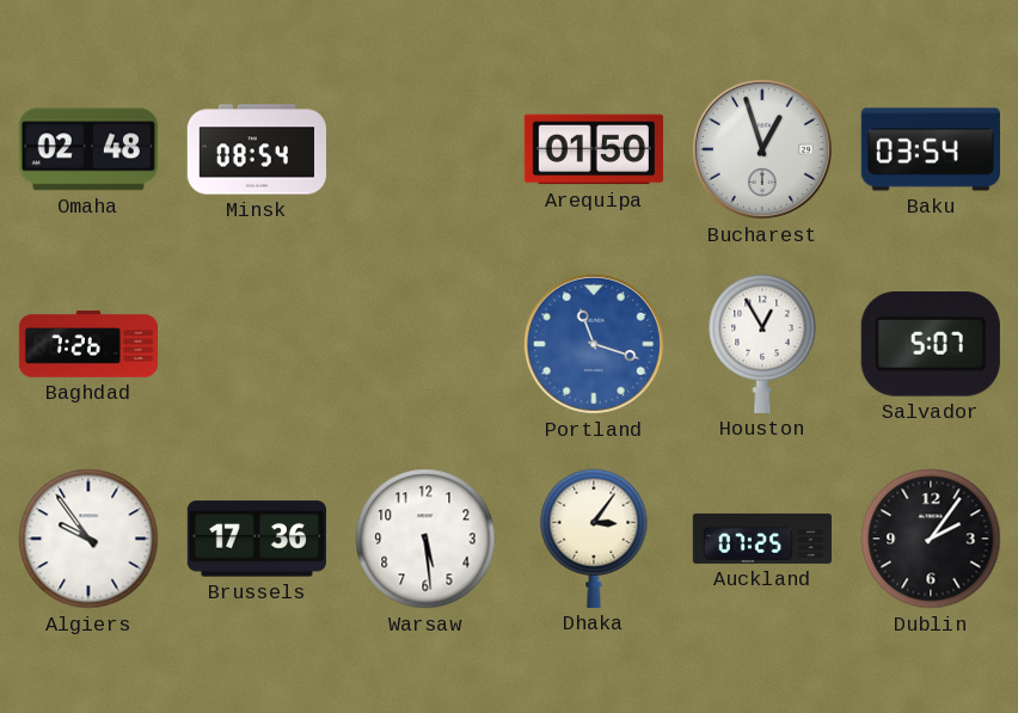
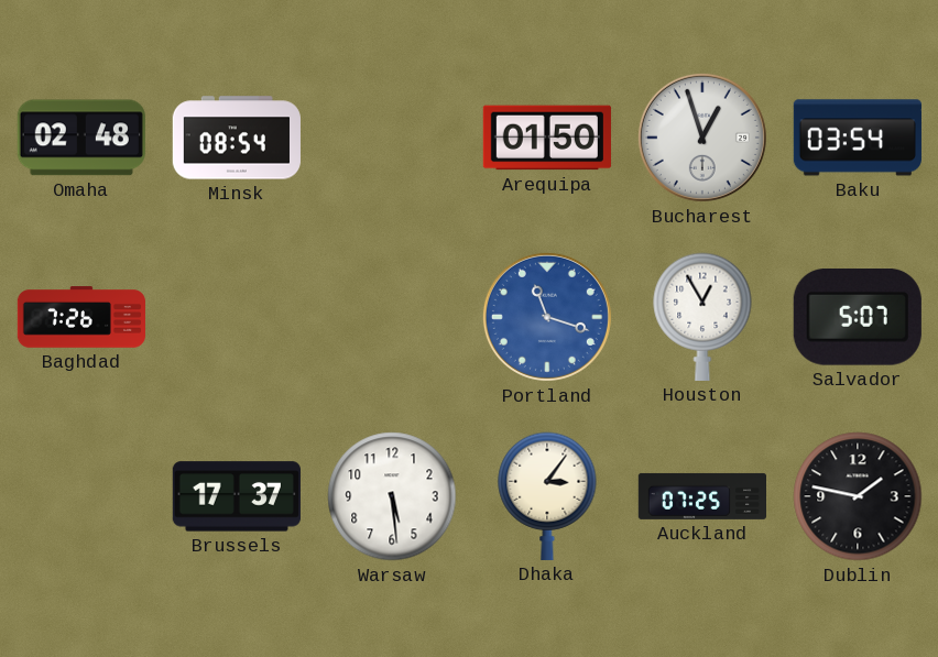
Algiers: 9:54 -> none
Brussels: 17:36 -> 17:37
Dublin: 2:06 -> 1:47
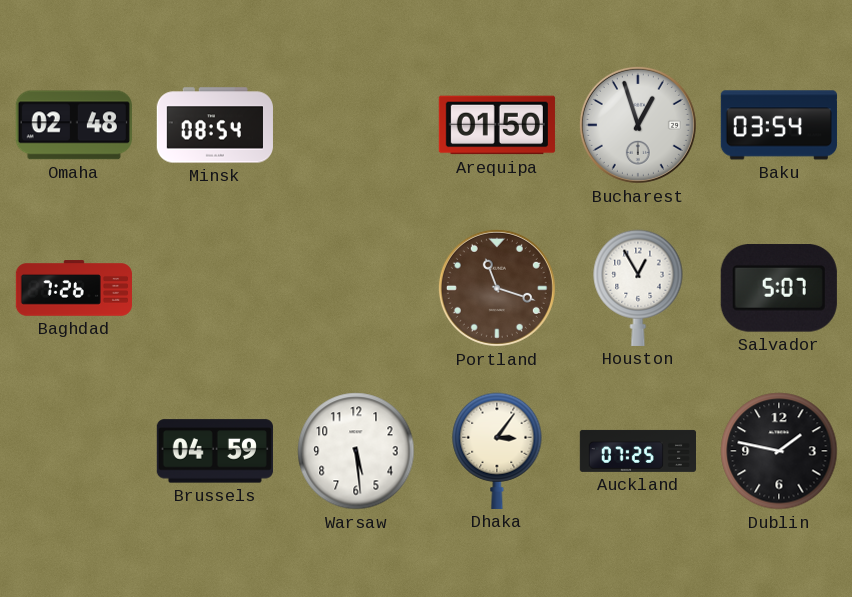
Portland dial: blue -> brown
Brussels: 17:37 -> 04:59
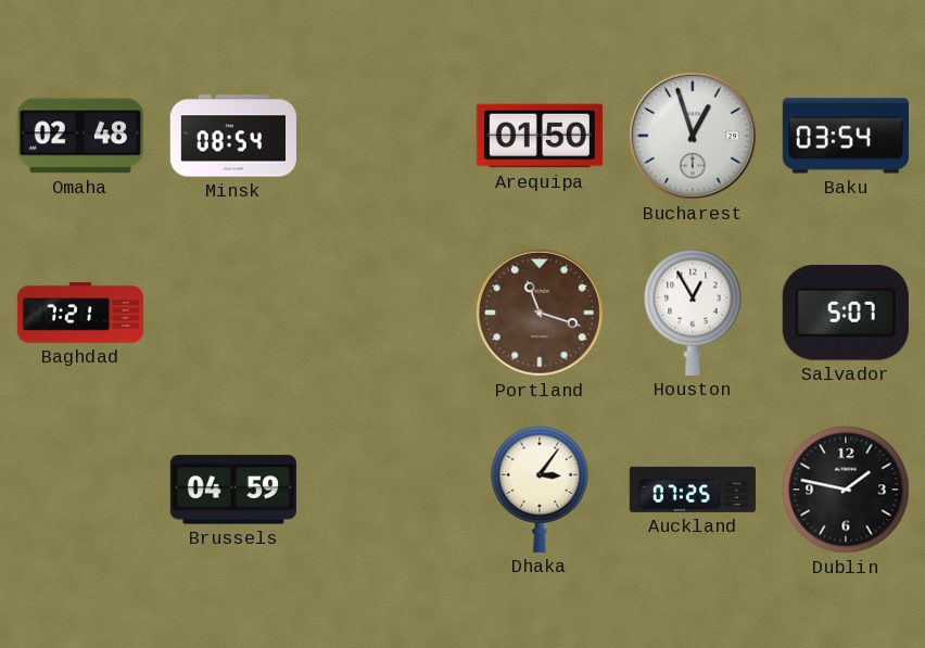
Baghdad: 7:26 -> 7:21
Warsaw: 5:29 -> none
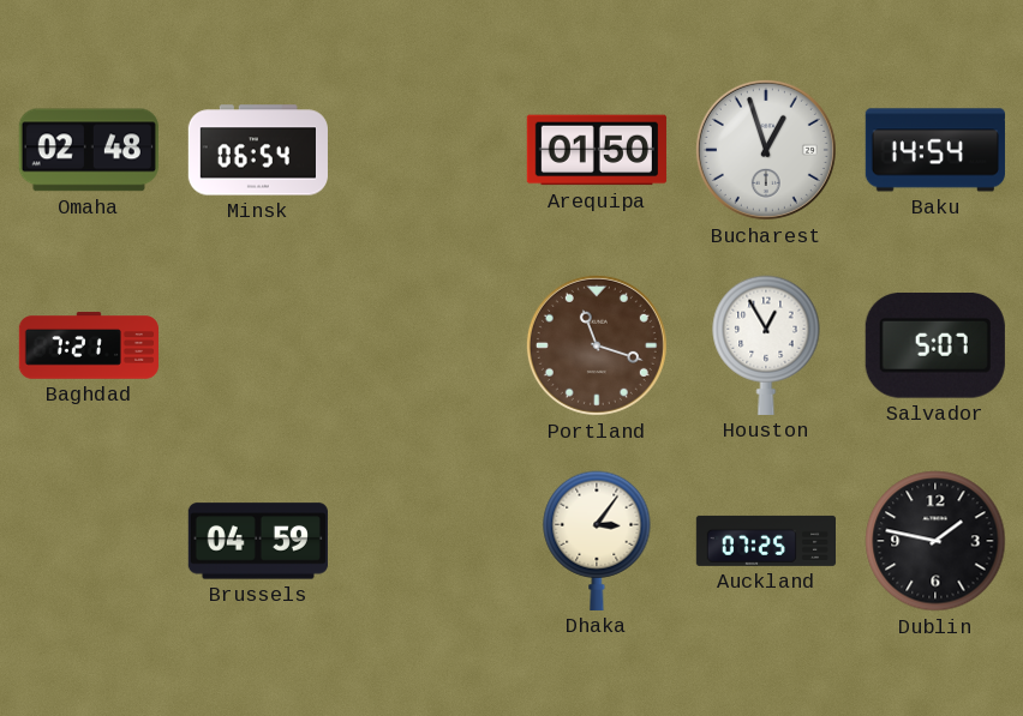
Minsk: 08:54 -> 06:54
Baku: 03:54 -> 14:54
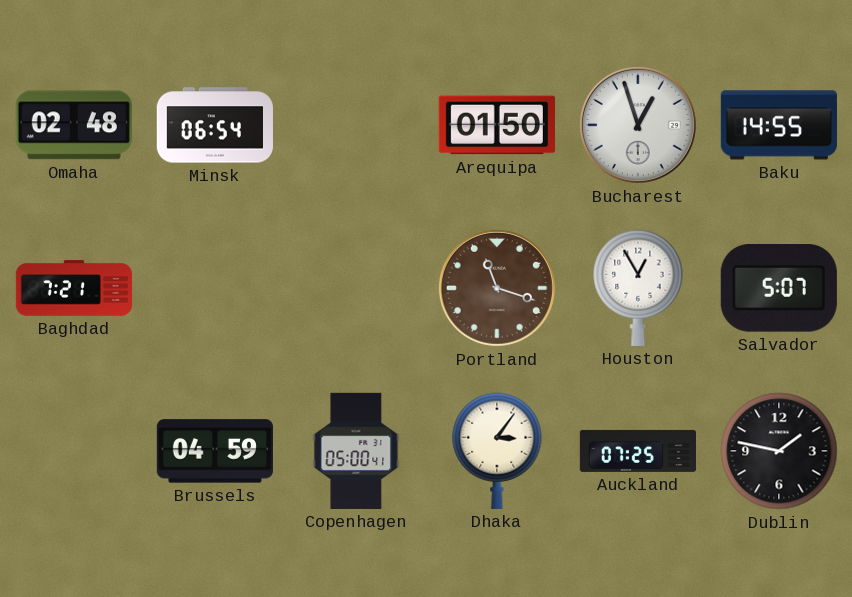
Baku: 14:54 -> 14:55
Copenhagen: none -> 05:00
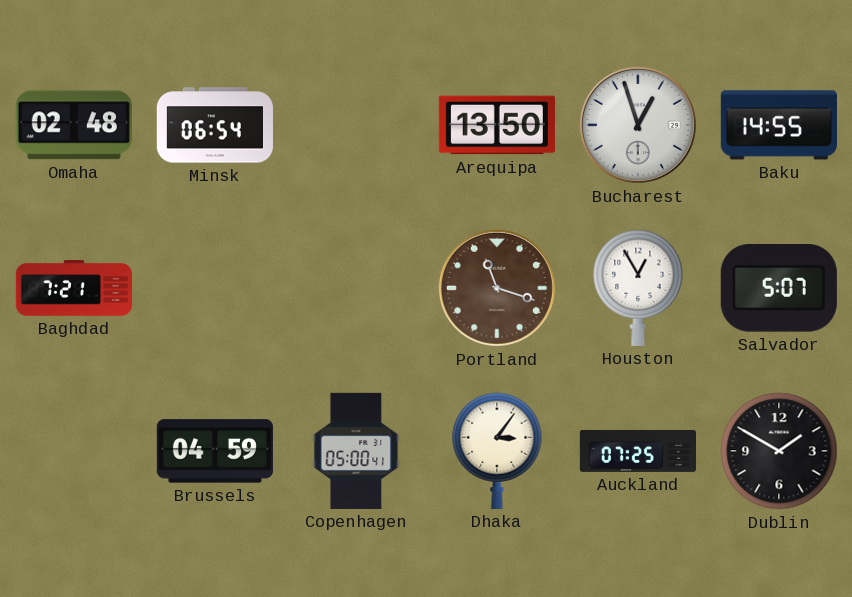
Arequipa: 01:50 -> 13:50
Dublin: 1:47 -> 1:50
